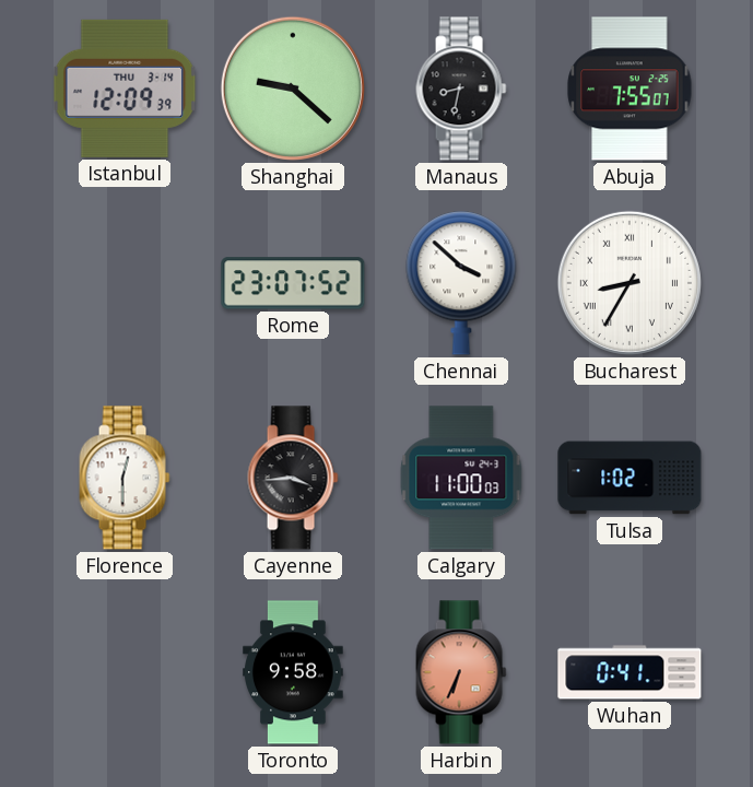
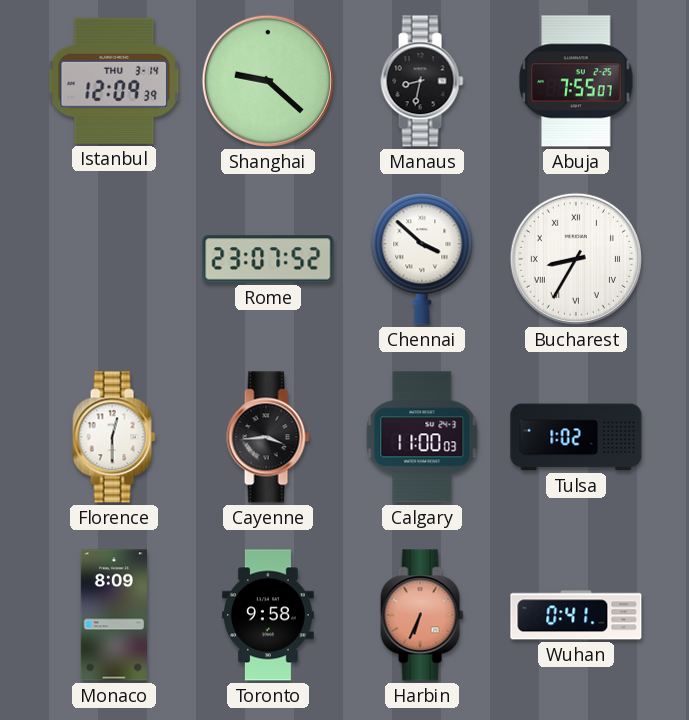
Monaco: none -> 8:09
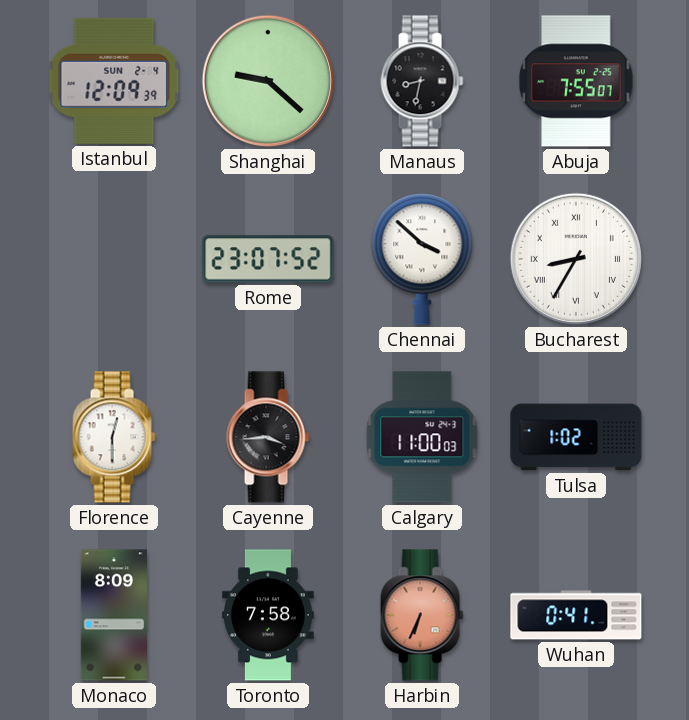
Istanbul date: THU 3-14 -> SUN 2-4
Toronto: 9:58 -> 7:58
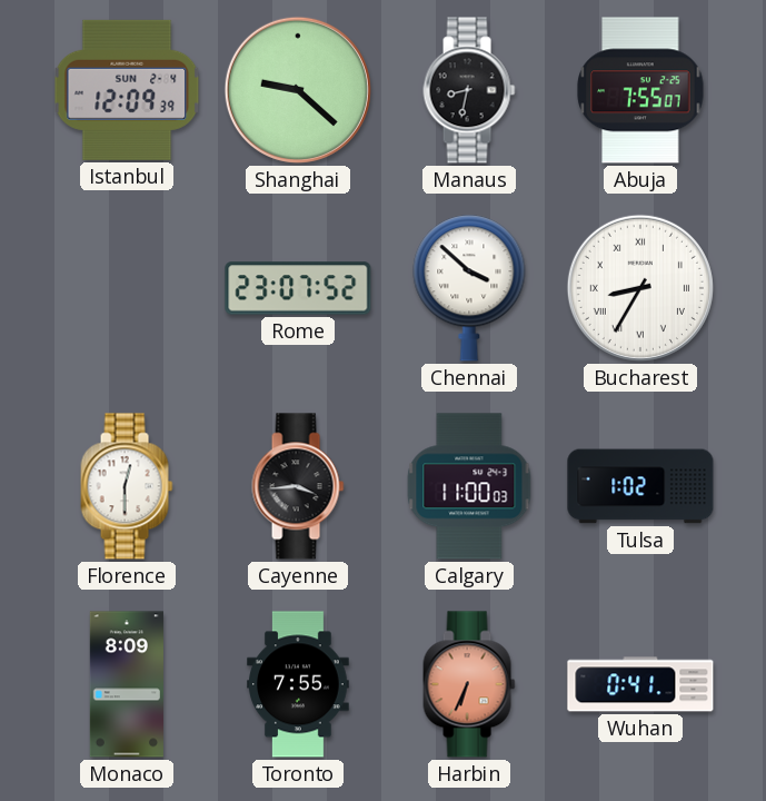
Toronto: 7:58 -> 7:55
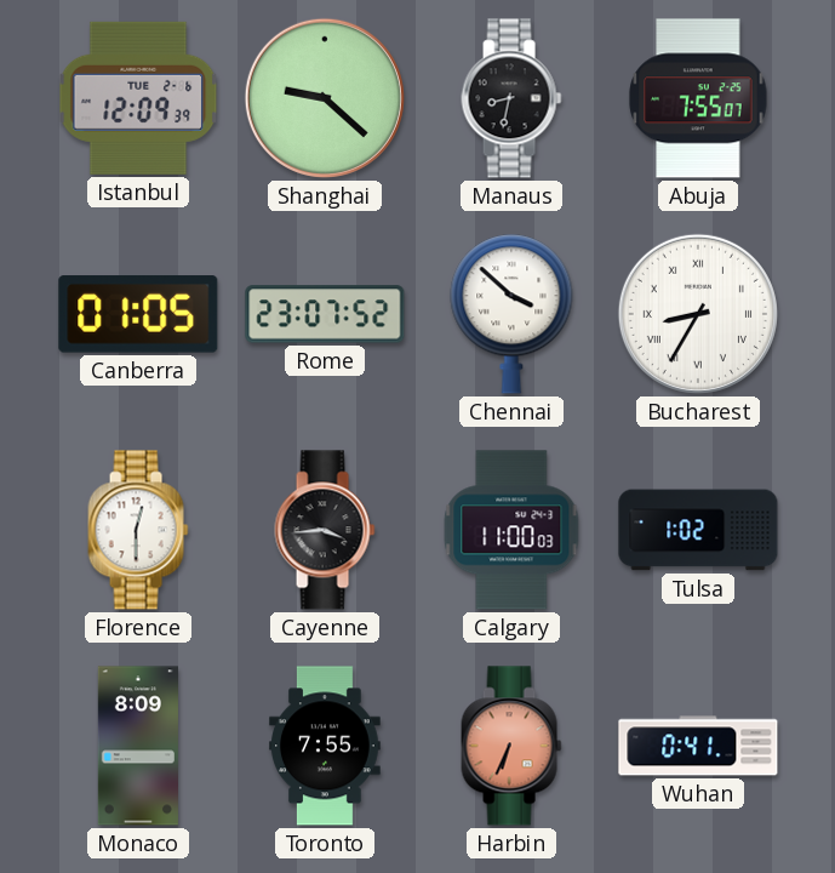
Istanbul date: SUN 2-4 -> TUE 2-6
Canberra: none -> 01:05
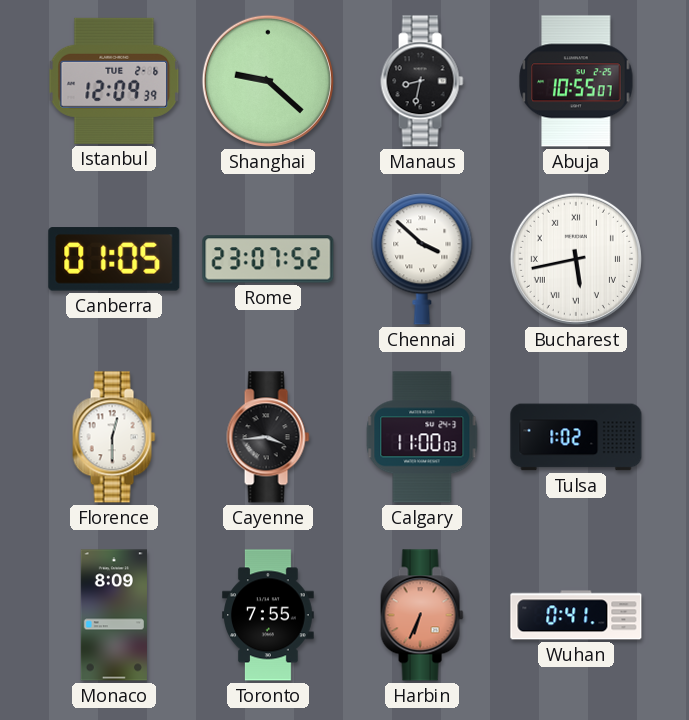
Abuja: 7:55 -> 10:55
Bucharest: 8:35 -> 5:43
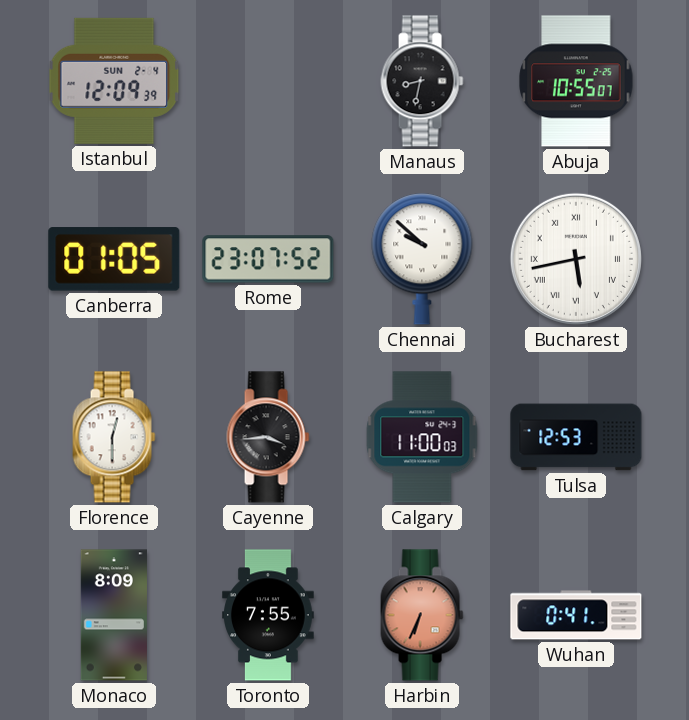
Istanbul date: TUE 2-6 -> SUN 2-4
Shanghai: 9:22 -> none
Chennai: 3:52 -> 9:52
Tulsa: 1:02 -> 12:53
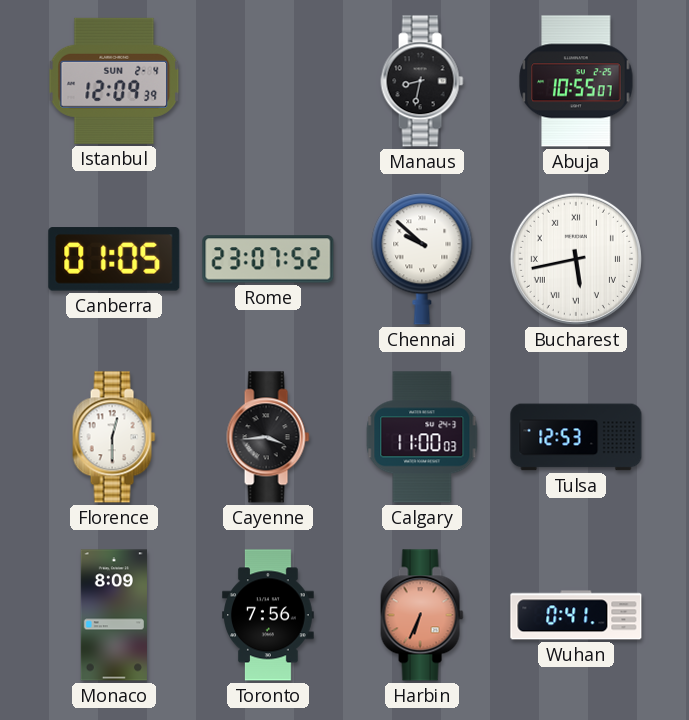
Toronto: 7:55 -> 7:56
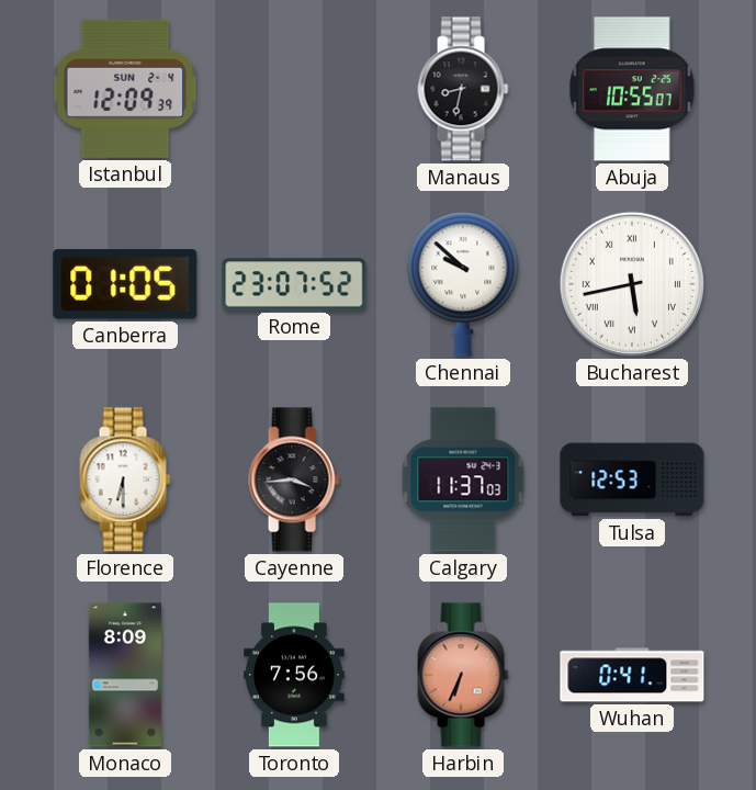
Florence: 12:30 -> 6:30
Calgary: 11:00 -> 11:37
